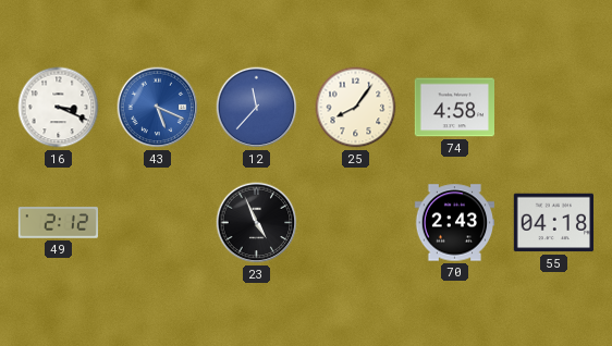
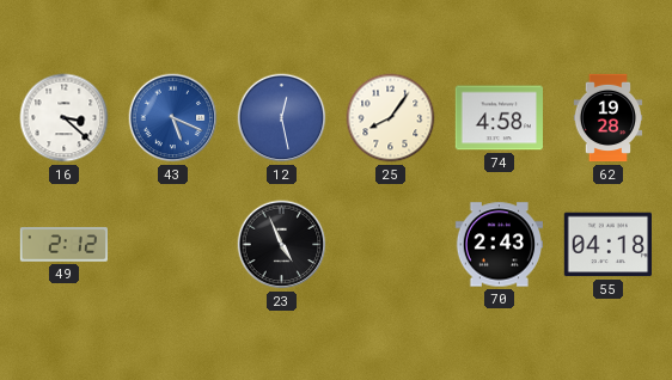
16: 3:19 -> 3:22
12: 11:37 -> 12:28
62: none -> 19:28
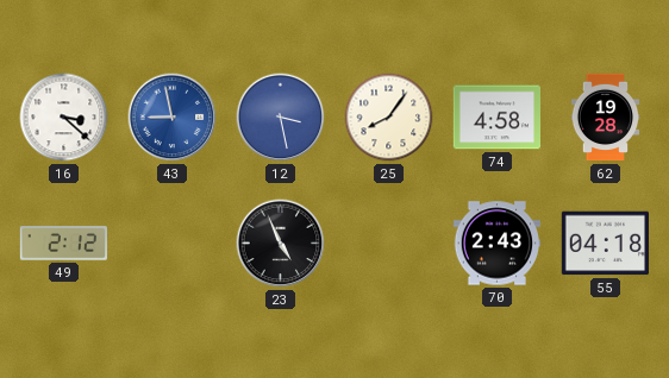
43: 5:19 -> 8:58
12: 12:28 -> 3:28
